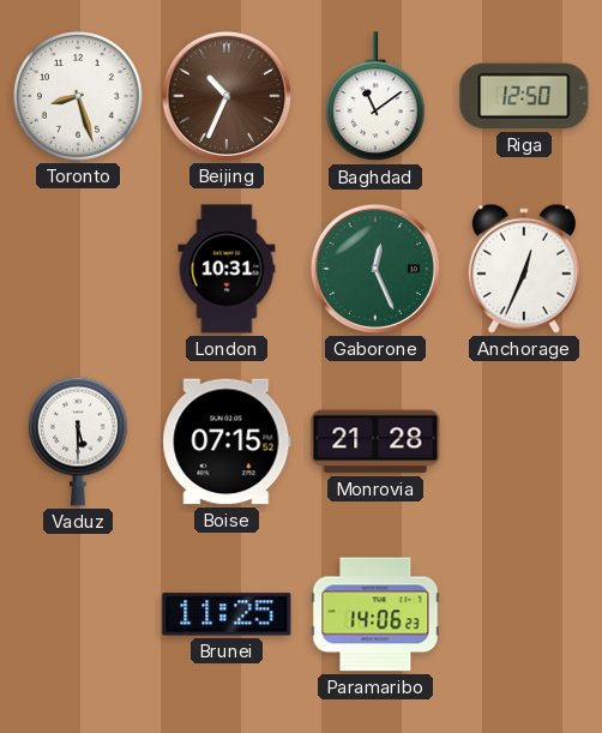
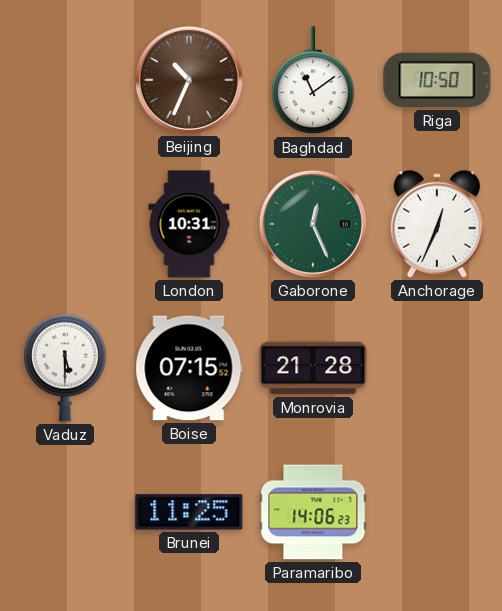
Toronto: 8:27 -> none
Riga: 12:50 -> 10:50
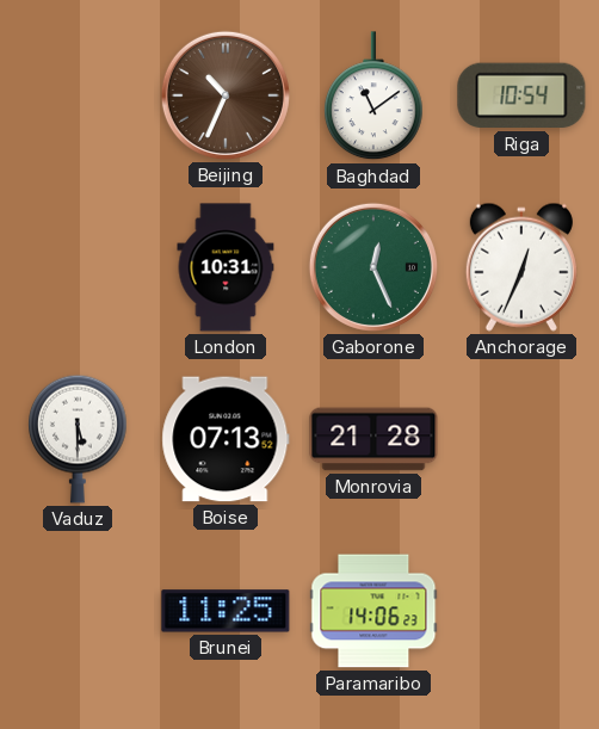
Riga: 10:50 -> 10:54
Boise: 07:15 -> 07:13
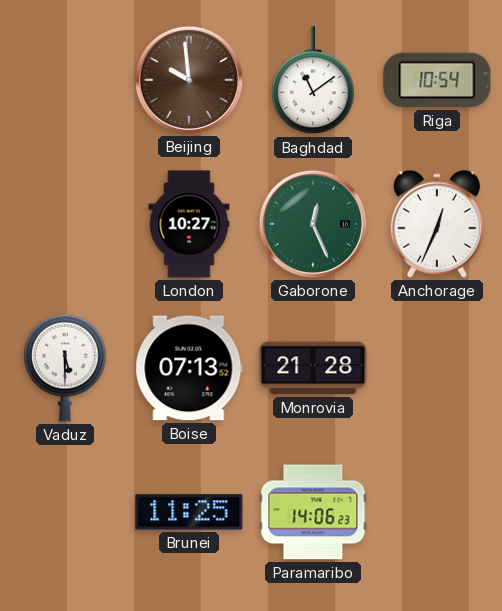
Beijing: 10:34 -> 9:59
London: 10:31 -> 10:27
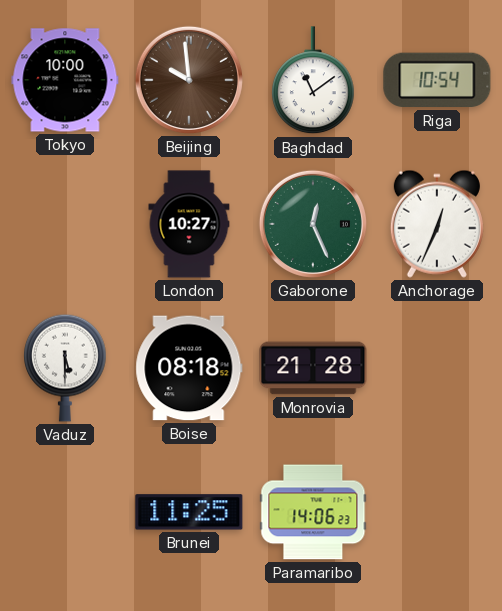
Tokyo: none -> 10:00
Boise: 07:13 -> 08:18
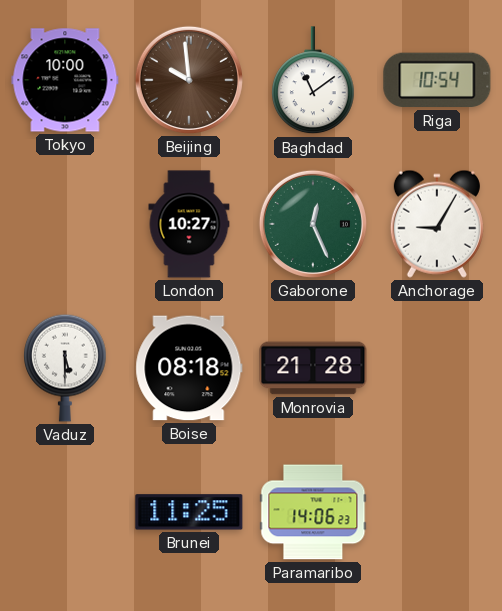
Anchorage: 12:34 -> 9:05
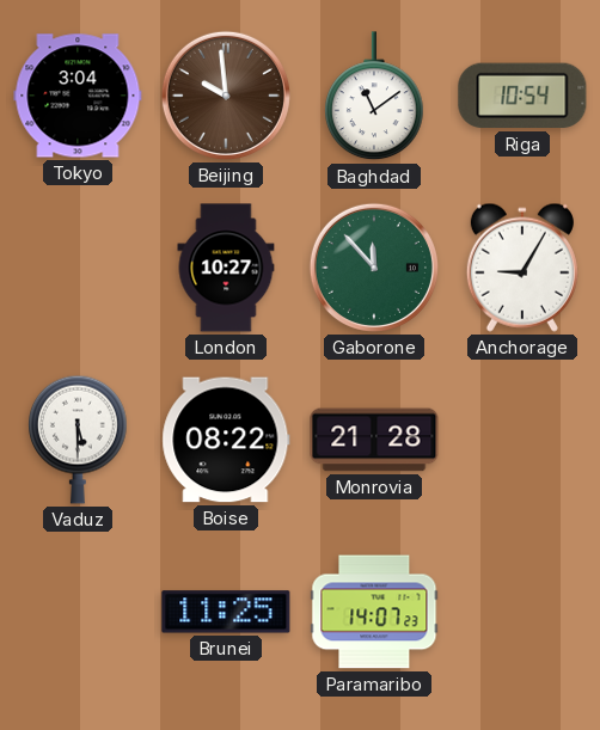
Tokyo: 10:00 -> 3:04
Gaborone: 12:26 -> 11:53
Boise: 08:18 -> 08:22
Paramaribo: 14:06 -> 14:07
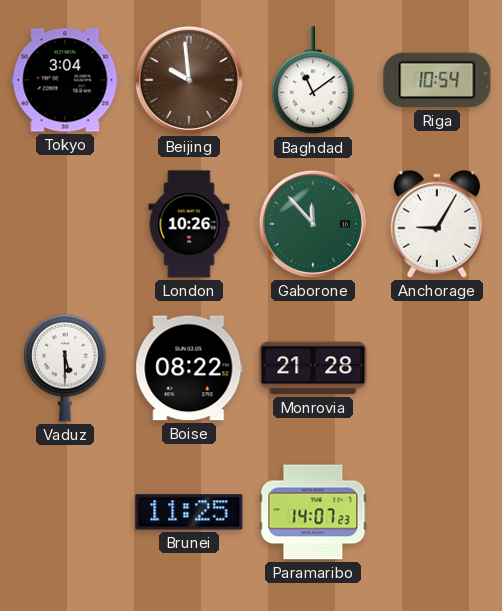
London: 10:27 -> 10:26
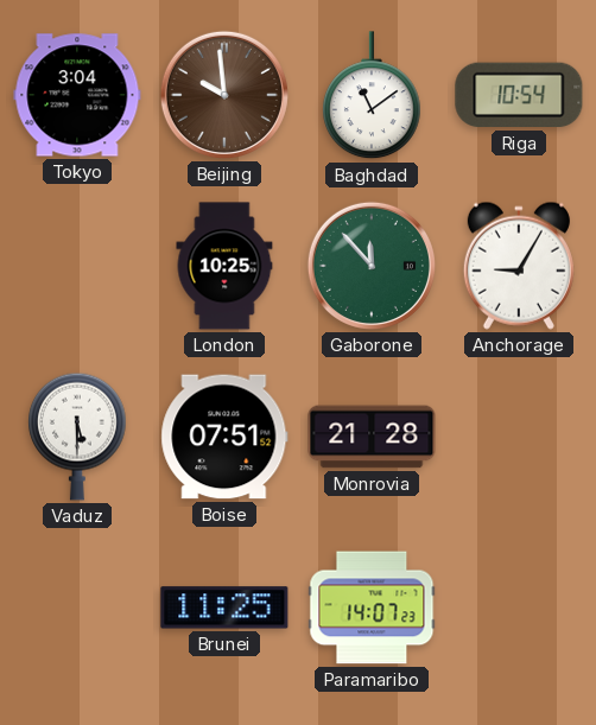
London: 10:26 -> 10:25
Boise: 08:22 -> 07:51
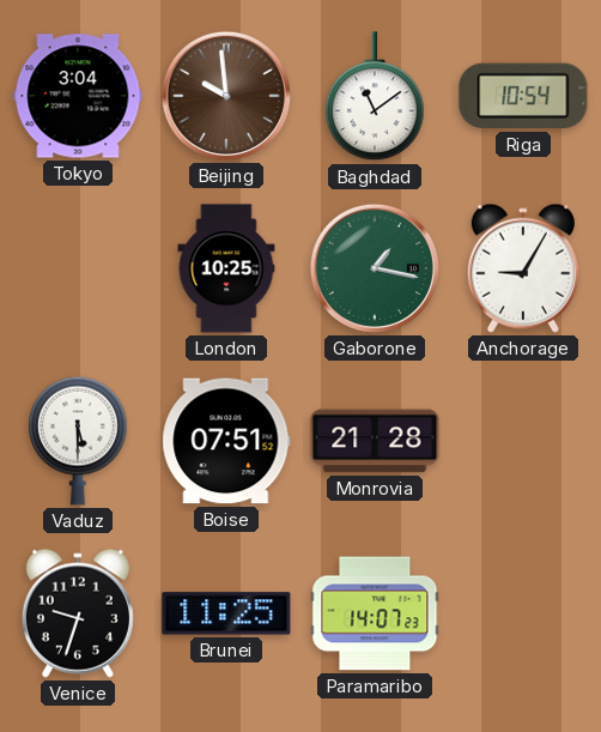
Gaborone: 11:53 -> 1:17
Venice: none -> 9:33
